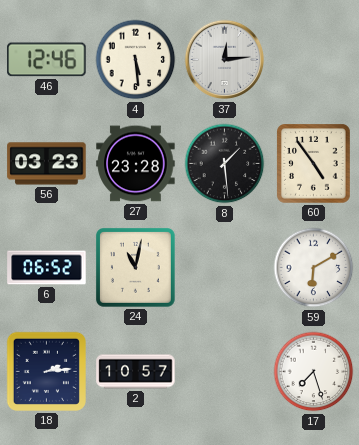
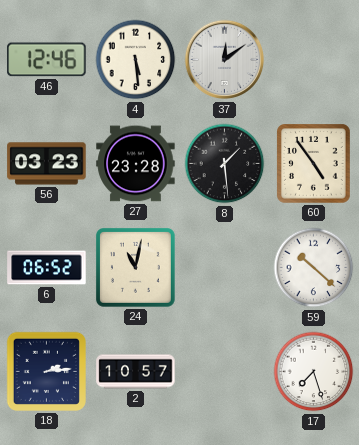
37: 12:14 -> 12:09
59: 6:10 -> 10:22
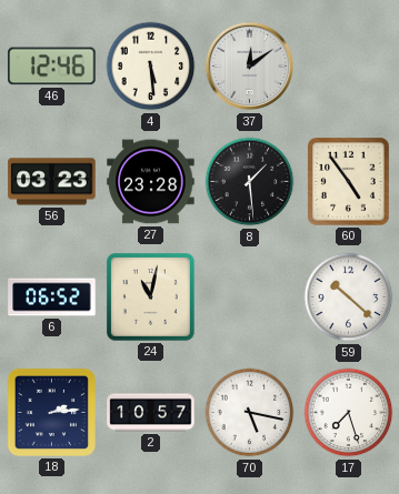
70: none -> 5:17
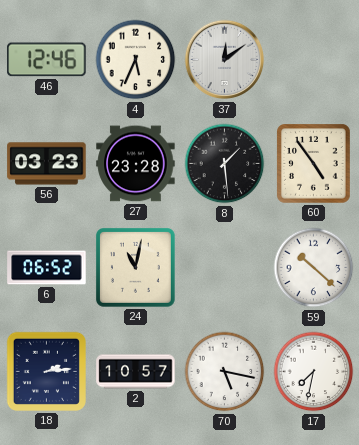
4: 5:29 -> 5:34
17: 7:27 -> 7:32
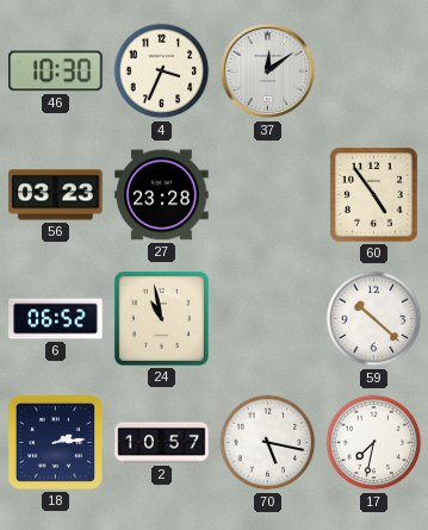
46: 12:46 -> 10:30
4: 5:34 -> 3:34
8: 1:29 -> none
24: 11:02 -> 10:58
